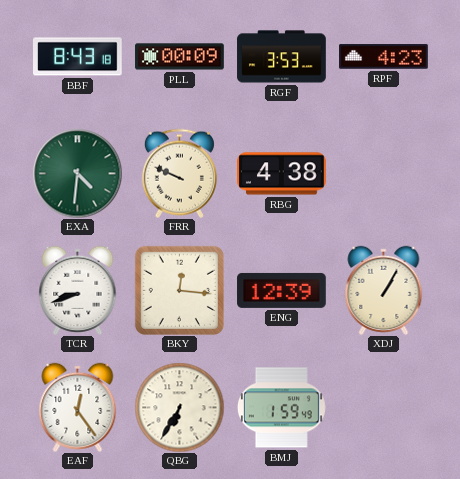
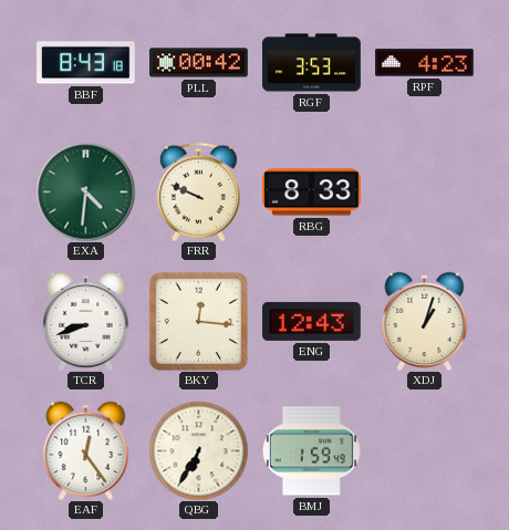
PLL: 00:09 -> 00:42
RBG: 4:38 -> 8:33
ENG: 12:39 -> 12:43
XDJ: 1:05 -> 1:03
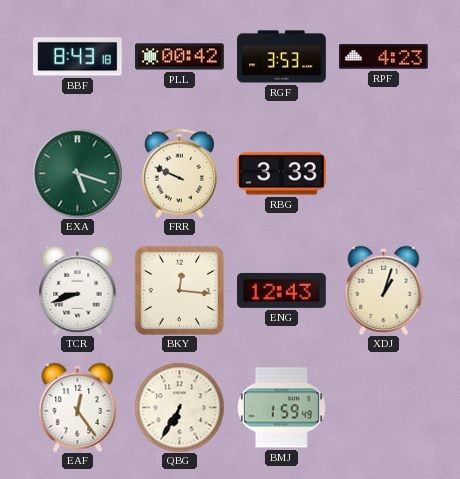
EXA: 4:31 -> 5:18
RBG: 8:33 -> 3:33
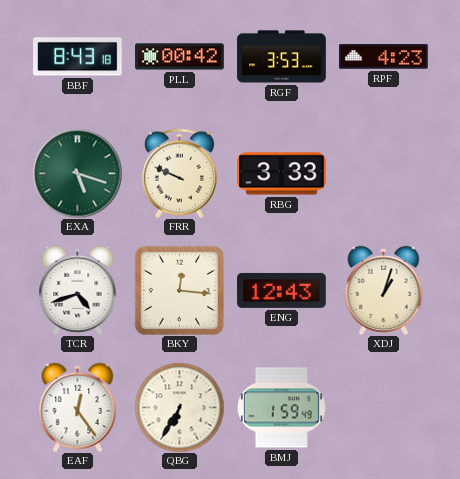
TCR: 8:42 -> 4:42
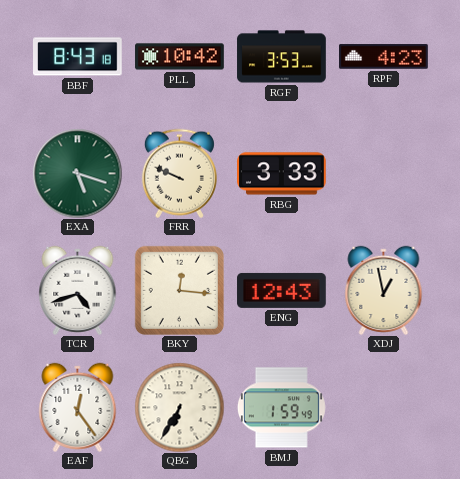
PLL: 00:42 -> 10:42
XDJ: 1:03 -> 12:58
